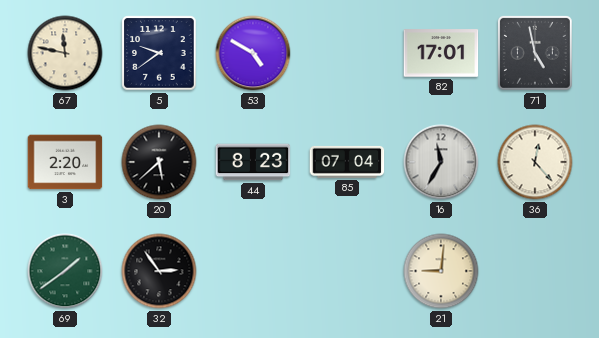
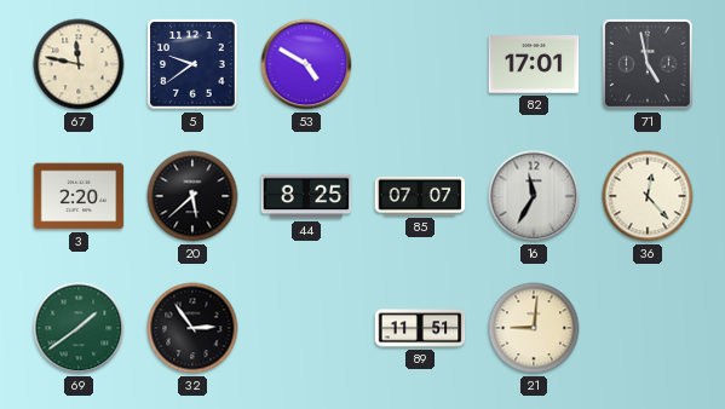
44: 8:23 -> 8:25
85: 07:04 -> 07:07
89: none -> 11:51
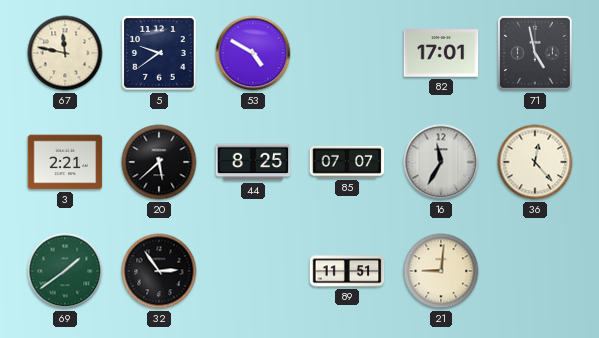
3: 2:20 -> 2:21
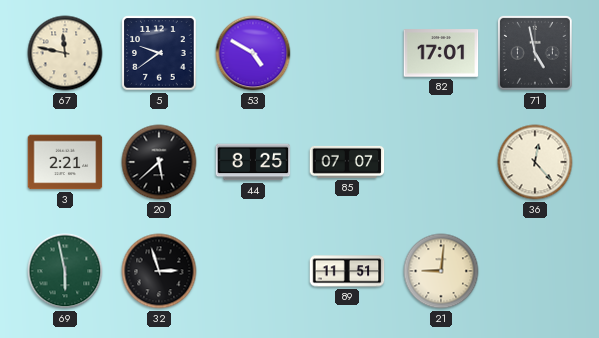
16: 11:35 -> none
69: 1:39 -> 5:58
32: 2:54 -> 2:57
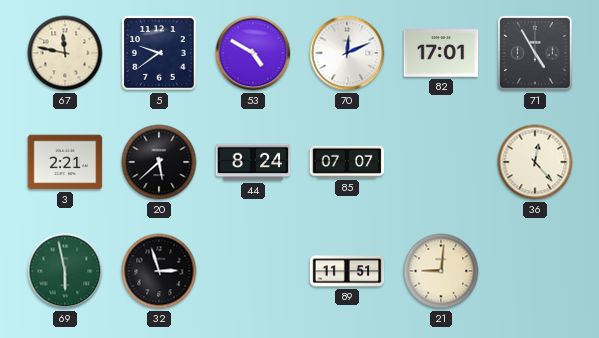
70: none -> 12:11
71: 4:58 -> 4:55
44: 8:25 -> 8:24
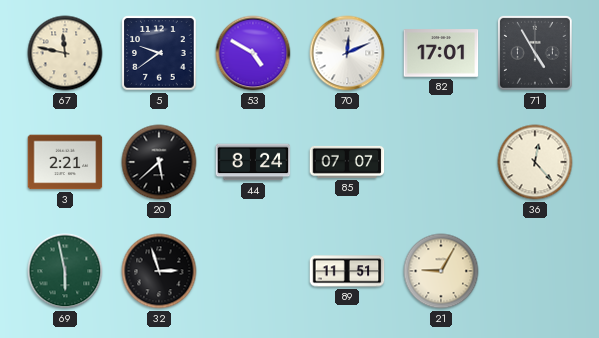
21: 9:01 -> 9:05
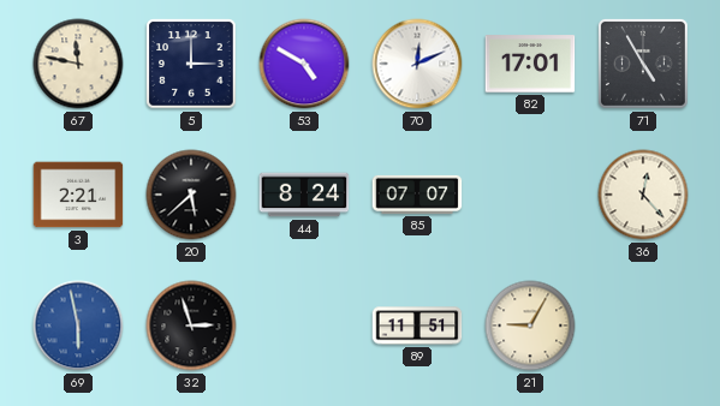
5: 9:39 -> 3:00
69 dial: green -> blue
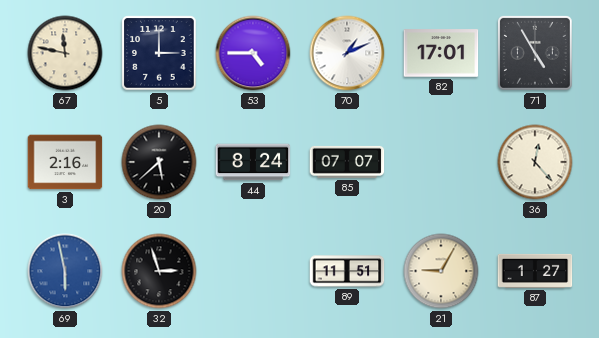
53: 4:50 -> 4:45
70: 12:11 -> 1:11
3: 2:21 -> 2:16
87: none -> 1:27
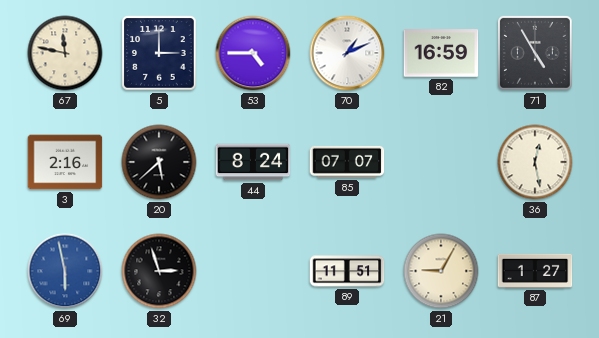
82: 17:01 -> 16:59
36: 12:23 -> 12:28
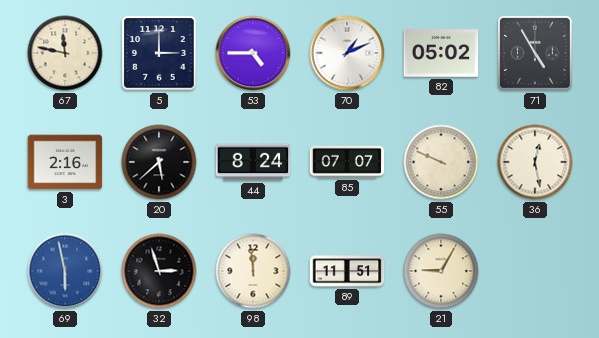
82: 16:59 -> 05:02
55: none -> 9:49
98: none -> 11:59
87: 1:27 -> none
